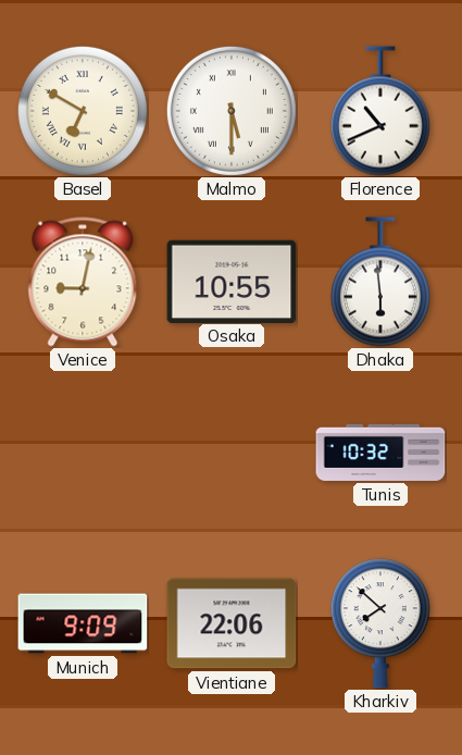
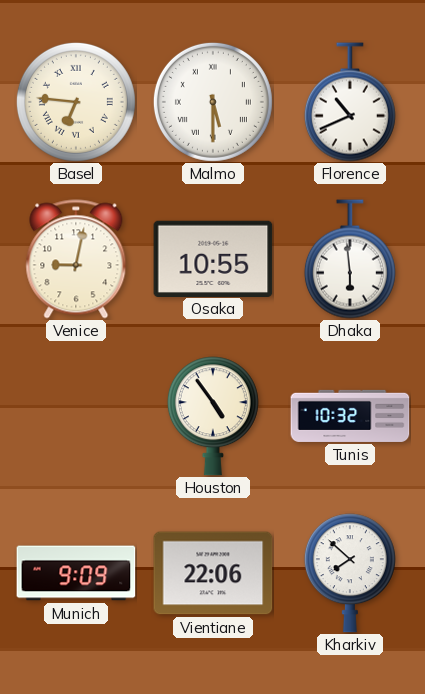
Basel: 6:50 -> 6:46
Houston: none -> 4:54
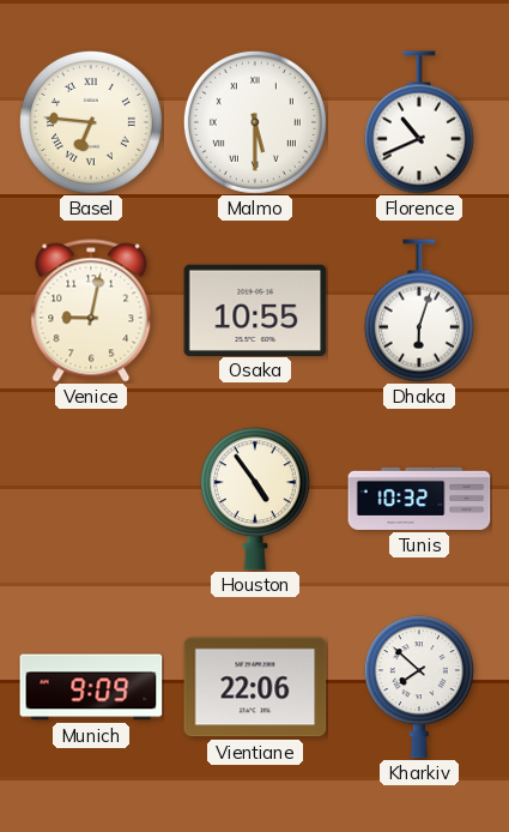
Dhaka: 5:59 -> 6:03
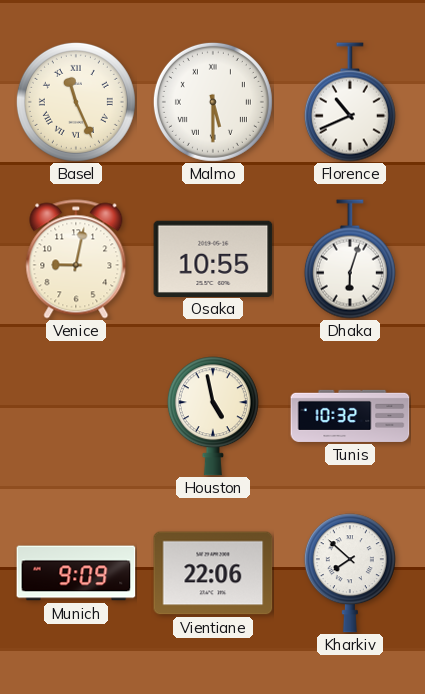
Basel: 6:46 -> 11:26
Houston: 4:54 -> 4:58
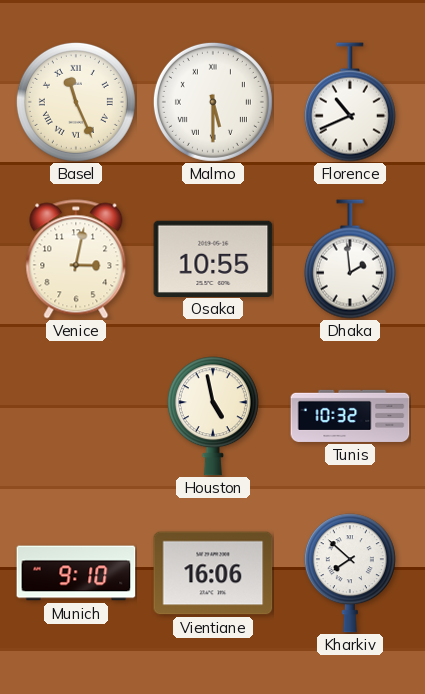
Venice: 9:02 -> 3:02
Dhaka: 6:03 -> 1:59
Munich: 9:09 -> 9:10
Vientiane: 22:06 -> 16:06
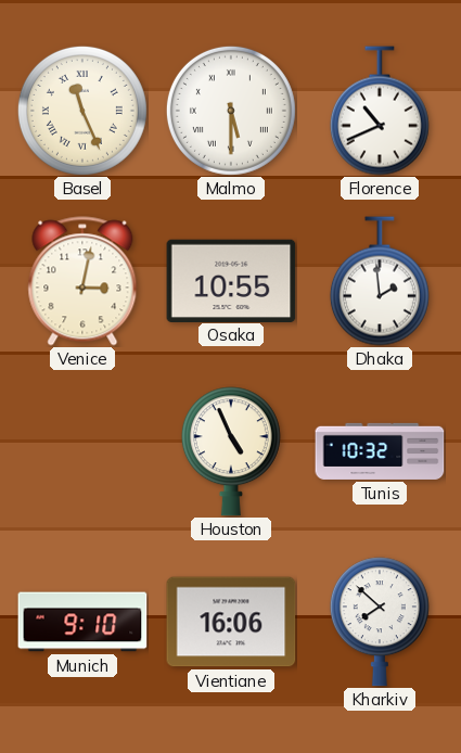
Houston: 4:58 -> 4:56
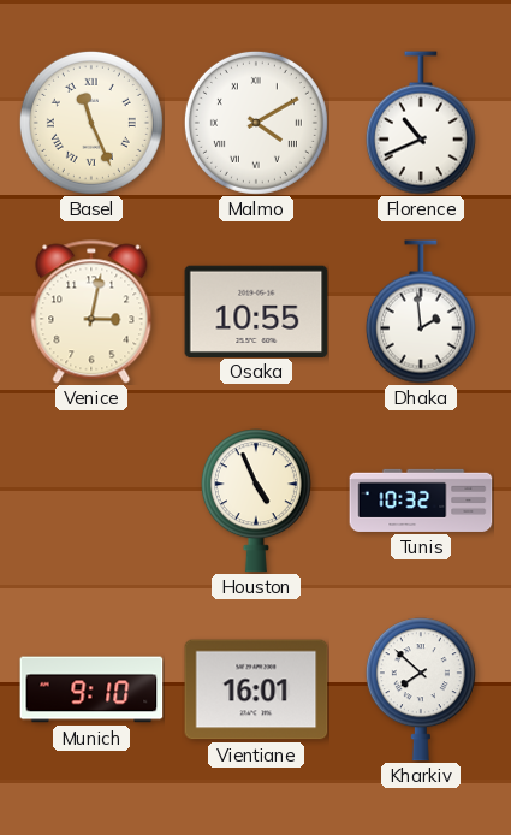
Malmo: 5:30 -> 4:10
Vientiane: 16:06 -> 16:01
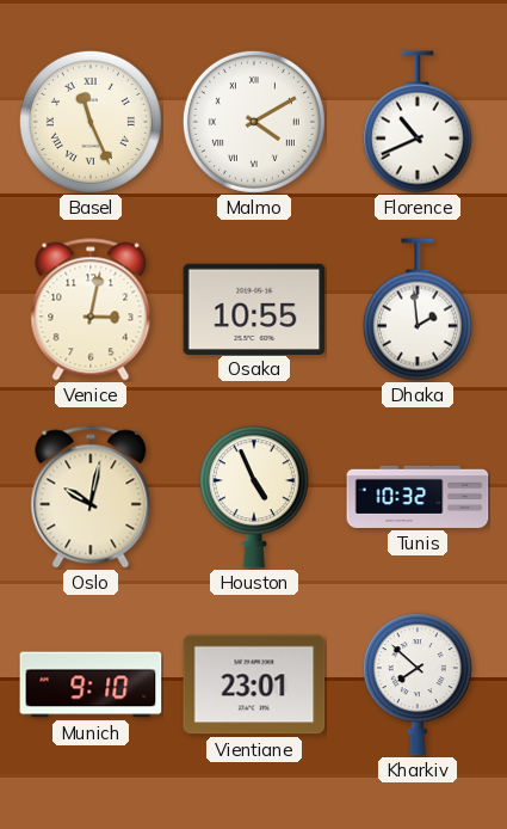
Oslo: none -> 10:02
Vientiane: 16:01 -> 23:01
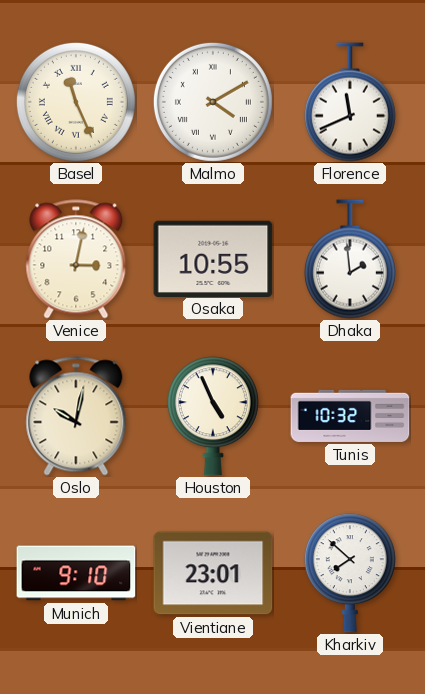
Florence: 10:41 -> 11:41
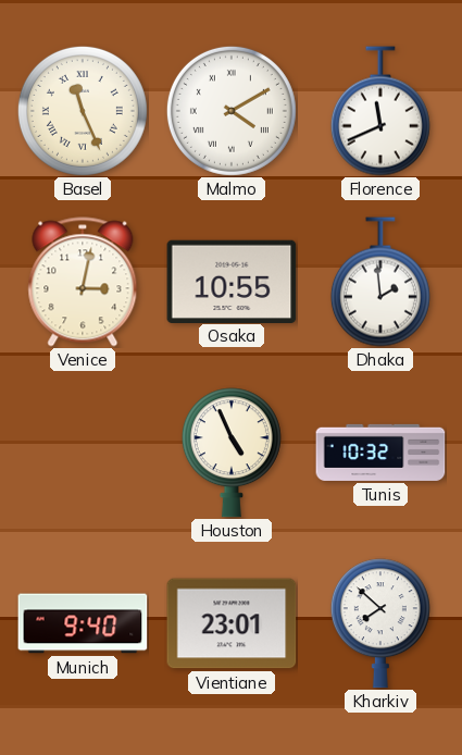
Oslo: 10:02 -> none
Munich: 9:10 -> 9:40
